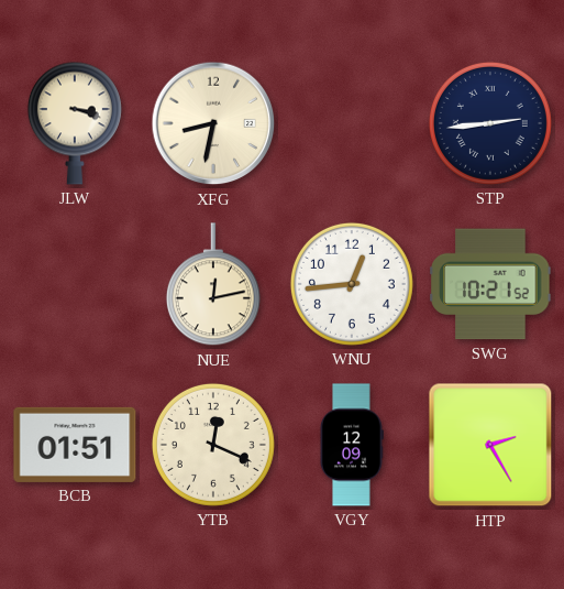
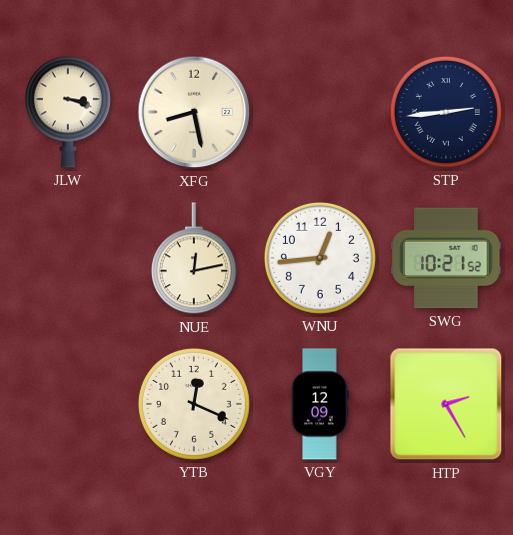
XFG: 8:32 -> 8:28
BCB: 01:51 -> none
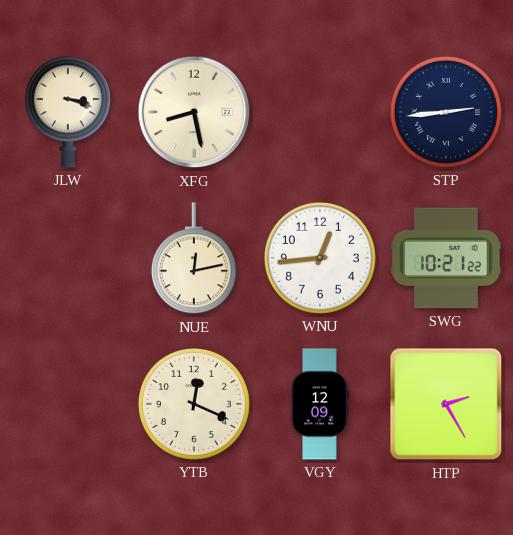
SWG: 10:21:52 -> 10:21:22
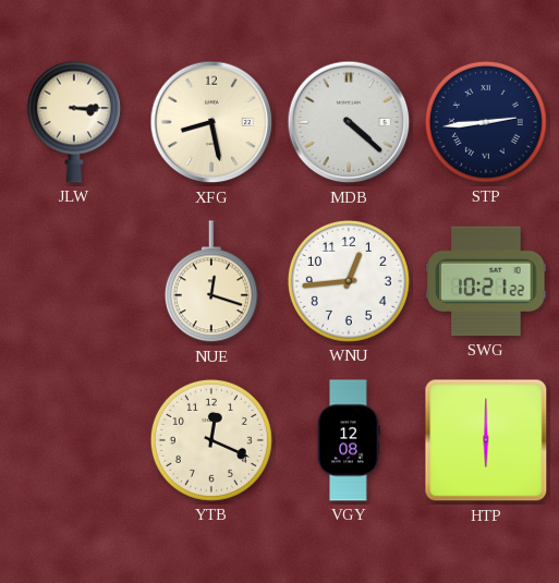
JLW: 3:18 -> 3:15
MDB: none -> 4:22
NUE: 12:13 -> 12:18
VGY: 12:09 -> 12:08
HTP: 2:25 -> 6:00
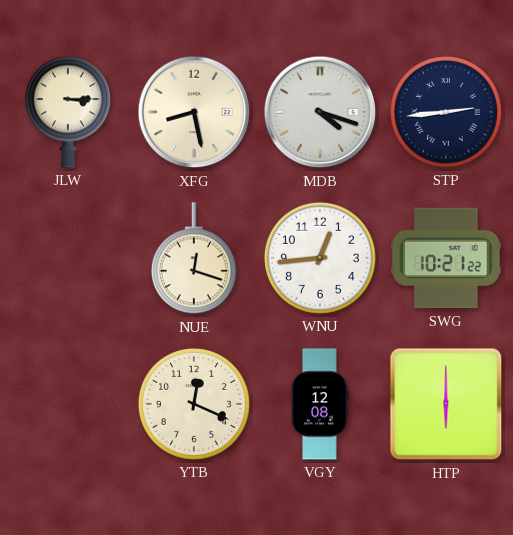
MDB: 4:22 -> 4:18
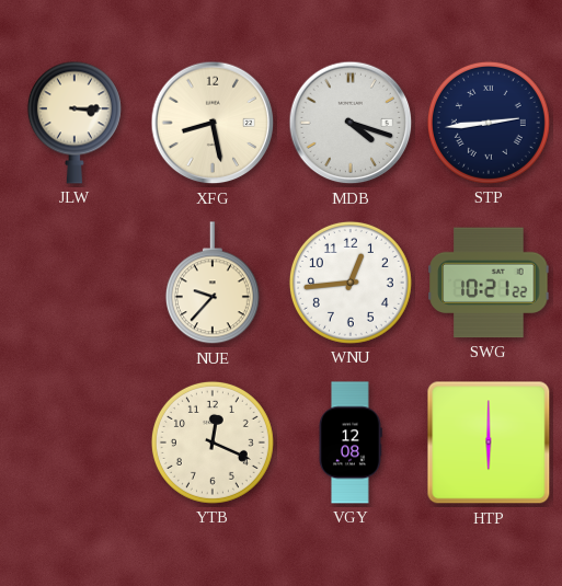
NUE: 12:18 -> 9:37
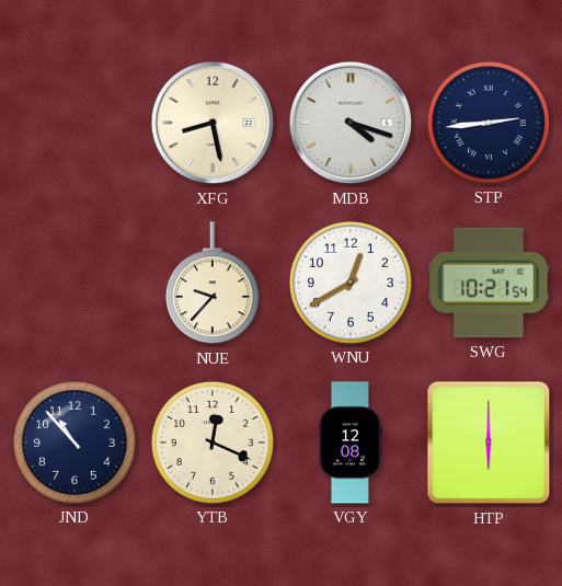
JLW: 3:15 -> none
WNU: 12:44 -> 12:40
SWG: 10:21:22 -> 10:21:54
JND: none -> 10:53
